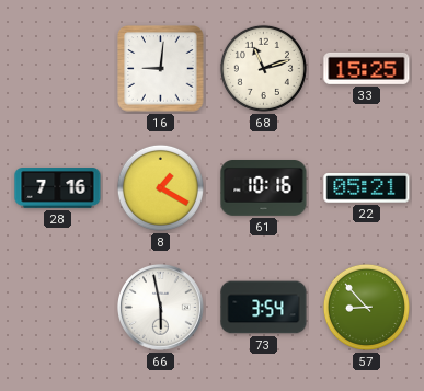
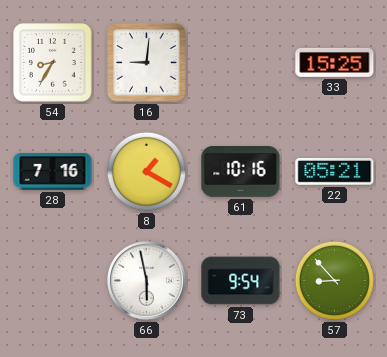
54: none -> 8:35
68: 11:12 -> none
73: 3:54 -> 9:54
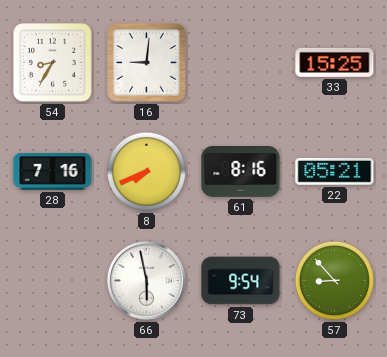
8: 1:20 -> 7:41
61: 10:16 -> 8:16
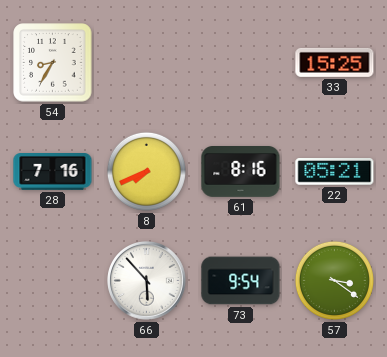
16: 9:01 -> none
66: 5:58 -> 5:53
57: 8:53 -> 3:21
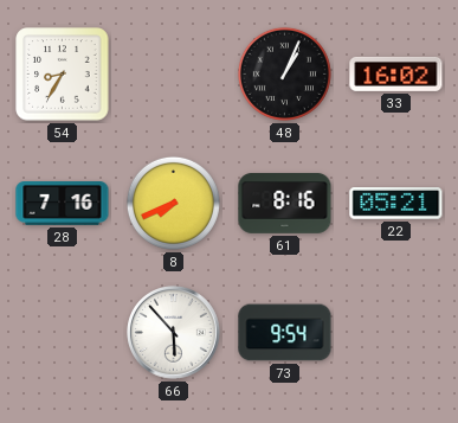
48: none -> 1:04
33: 15:25 -> 16:02
57: 3:21 -> none
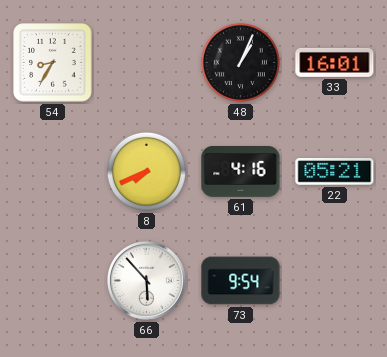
33: 16:02 -> 16:01
28: 7:16 -> none
61: 8:16 -> 4:16
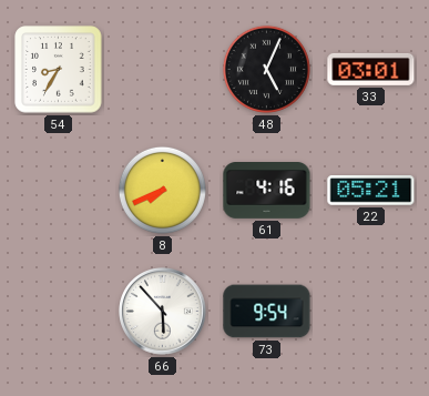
48: 1:04 -> 5:04
33: 16:01 -> 03:01
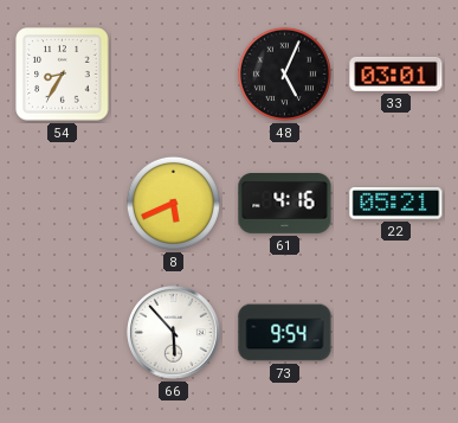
8: 7:41 -> 5:41
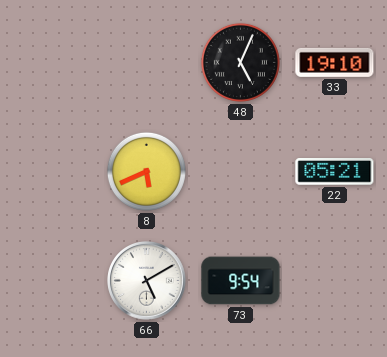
54: 8:35 -> none
33: 03:01 -> 19:10
61: 4:16 -> none
66: 5:53 -> 5:10
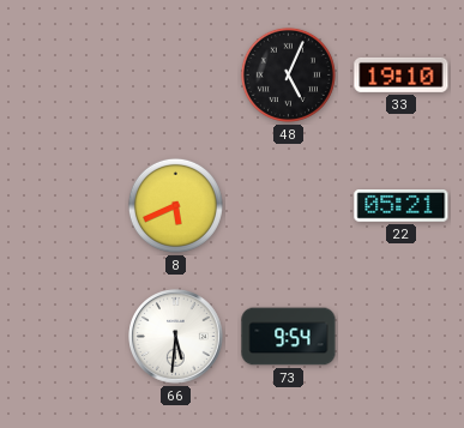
66: 5:10 -> 5:31
